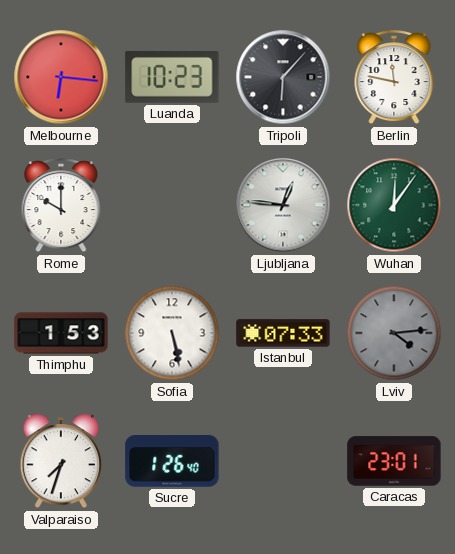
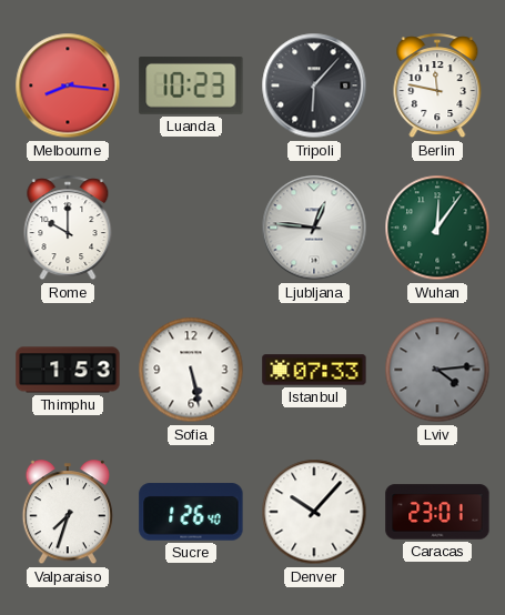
Melbourne: 6:16 -> 8:16
Denver: none -> 10:07
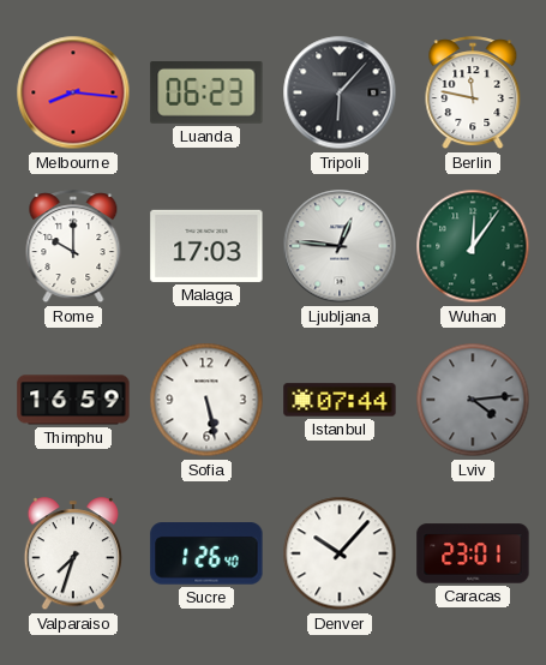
Luanda: 10:23 -> 06:23
Malaga: none -> 17:03
Thimphu: 1:53 -> 16:59
Istanbul: 07:33 -> 07:44
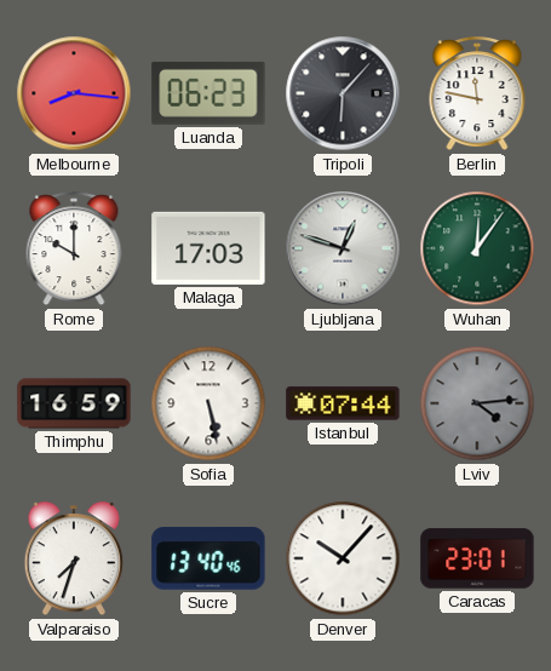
Ljubljana: 12:46 -> 12:48
Sucre: 1:26 -> 13:40
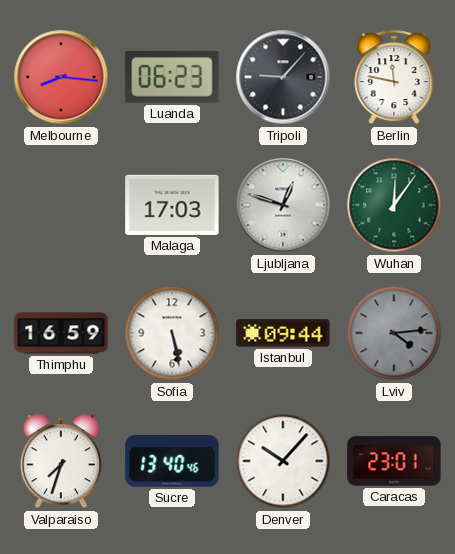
Tripoli: 6:07 -> 9:07
Rome: 10:00 -> none
Istanbul: 07:44 -> 09:44
